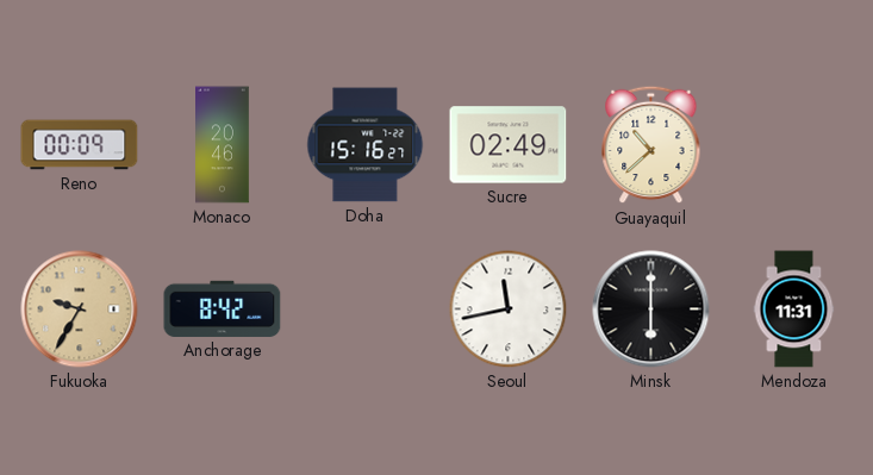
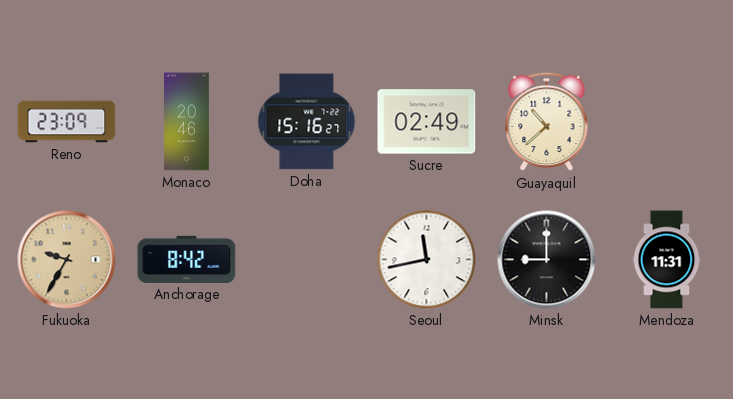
Reno: 00:09 -> 23:09
Minsk: 6:00 -> 9:00
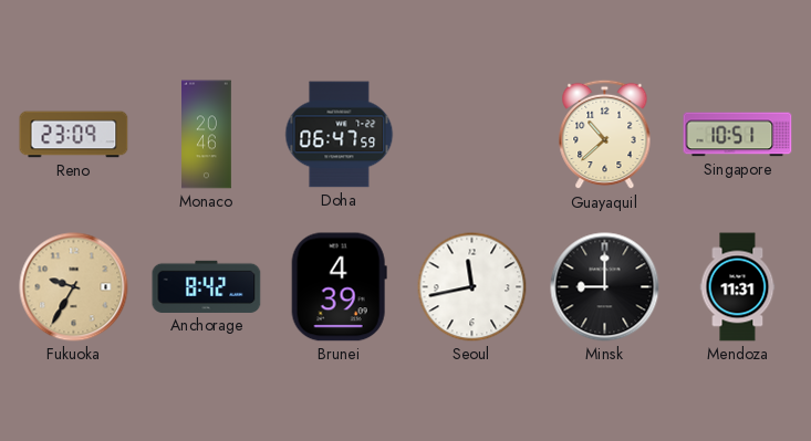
Doha: 15:16 -> 06:47
Sucre: 02:49 -> none
Singapore: none -> 10:51
Brunei: none -> 4:39
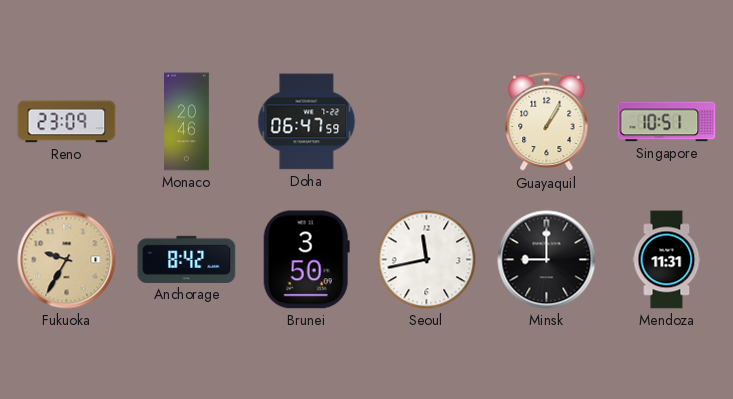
Guayaquil: 10:38 -> 1:05
Brunei: 4:39 -> 3:50
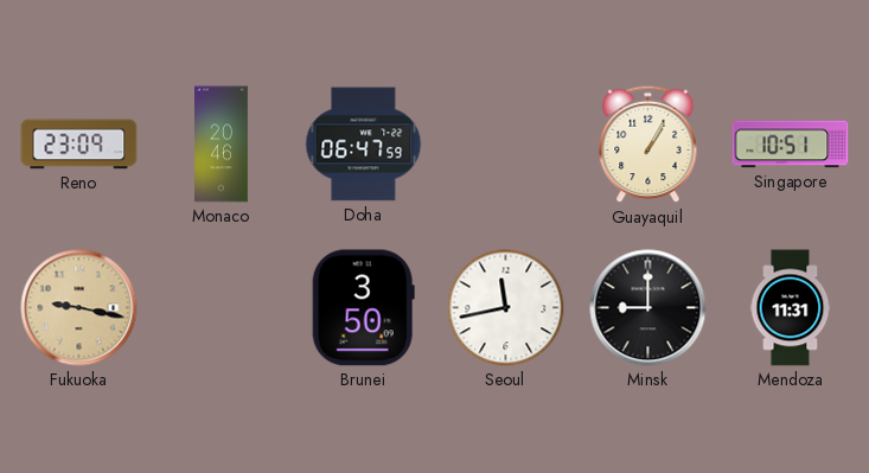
Fukuoka: 9:35 -> 9:17
Anchorage: 8:42 -> none
